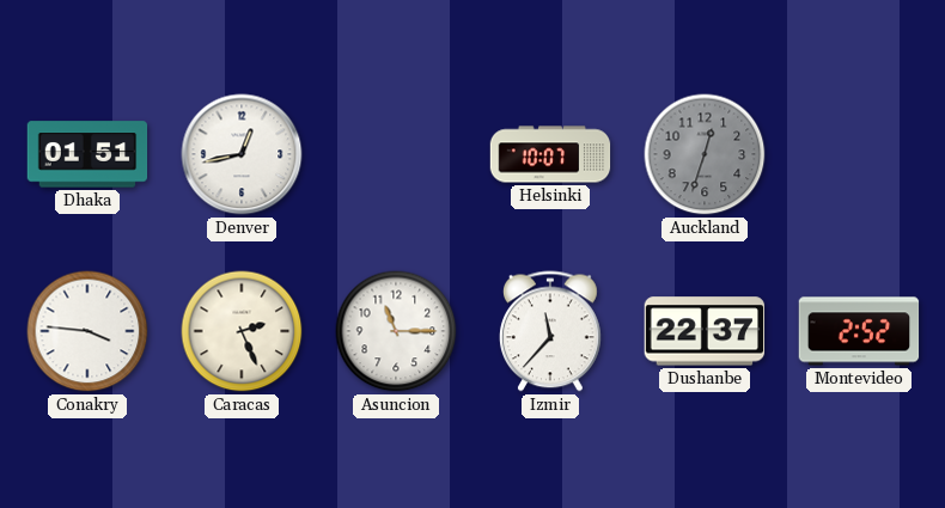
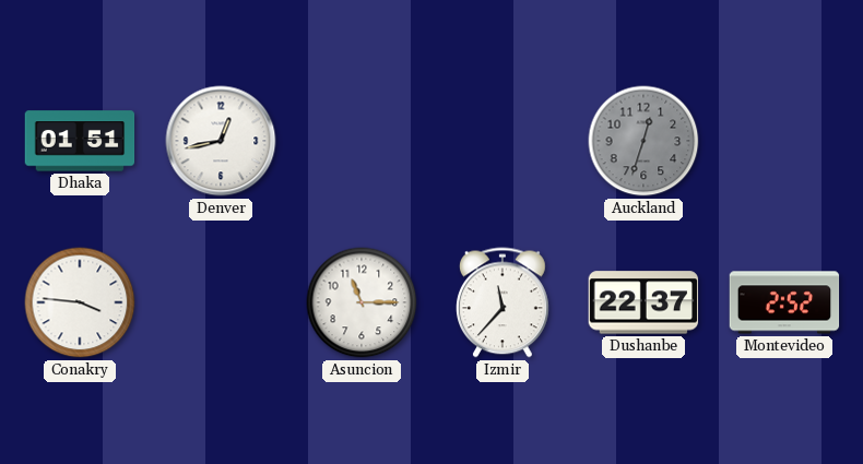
Helsinki: 10:07 -> none
Caracas: 2:26 -> none
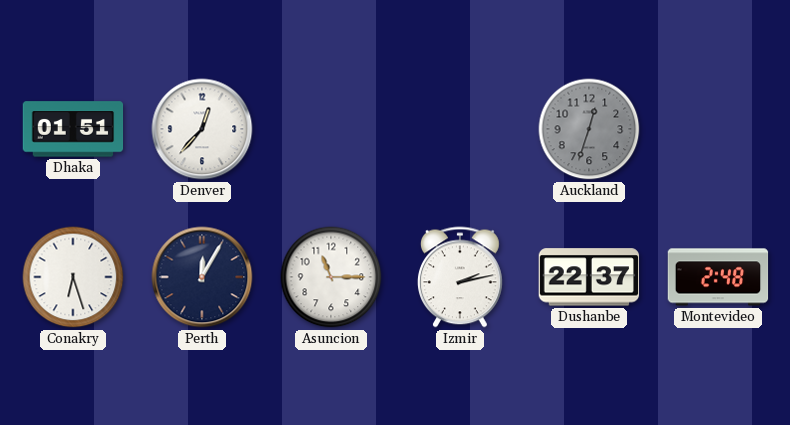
Denver: 12:43 -> 12:37
Conakry: 3:46 -> 6:27
Perth: none -> 12:05
Izmir: 11:37 -> 2:13
Montevideo: 2:52 -> 2:48
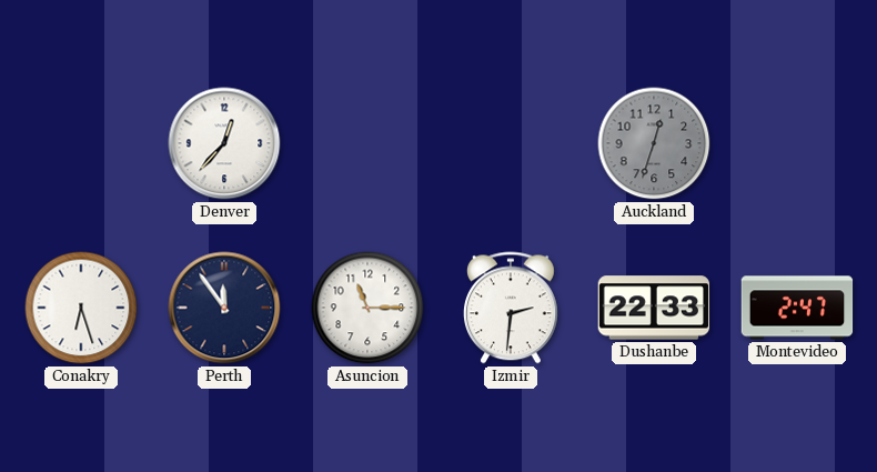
Dhaka: 01:51 -> none
Perth: 12:05 -> 11:54
Izmir: 2:13 -> 2:31
Dushanbe: 22:37 -> 22:33
Montevideo: 2:48 -> 2:47
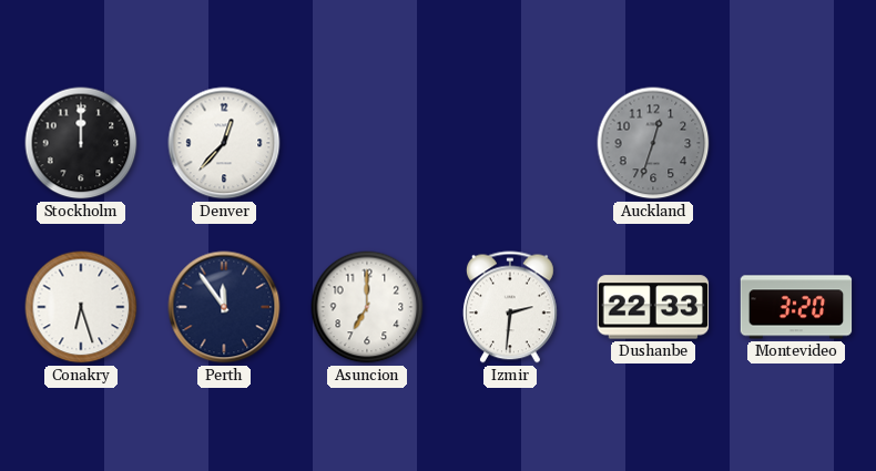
Stockholm: none -> 12:00
Asuncion: 11:15 -> 7:00
Montevideo: 2:47 -> 3:20
